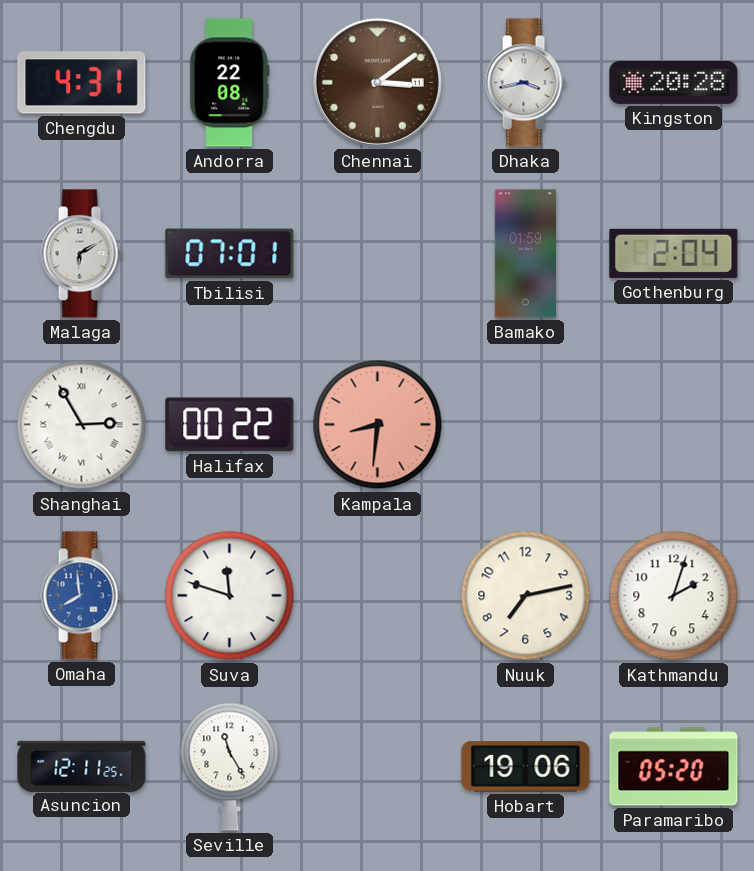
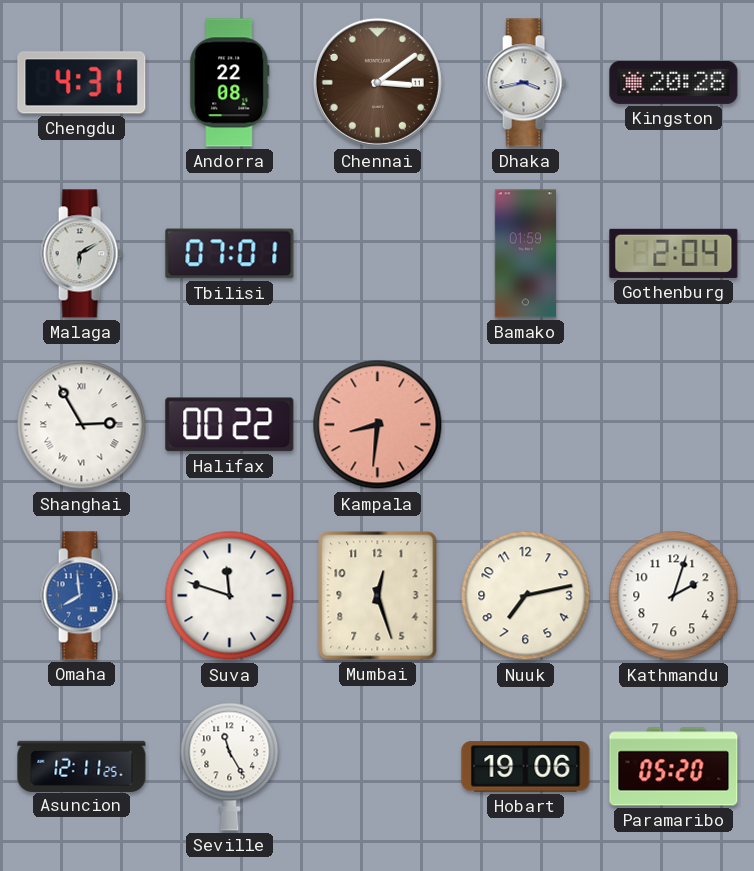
Mumbai: none -> 12:27
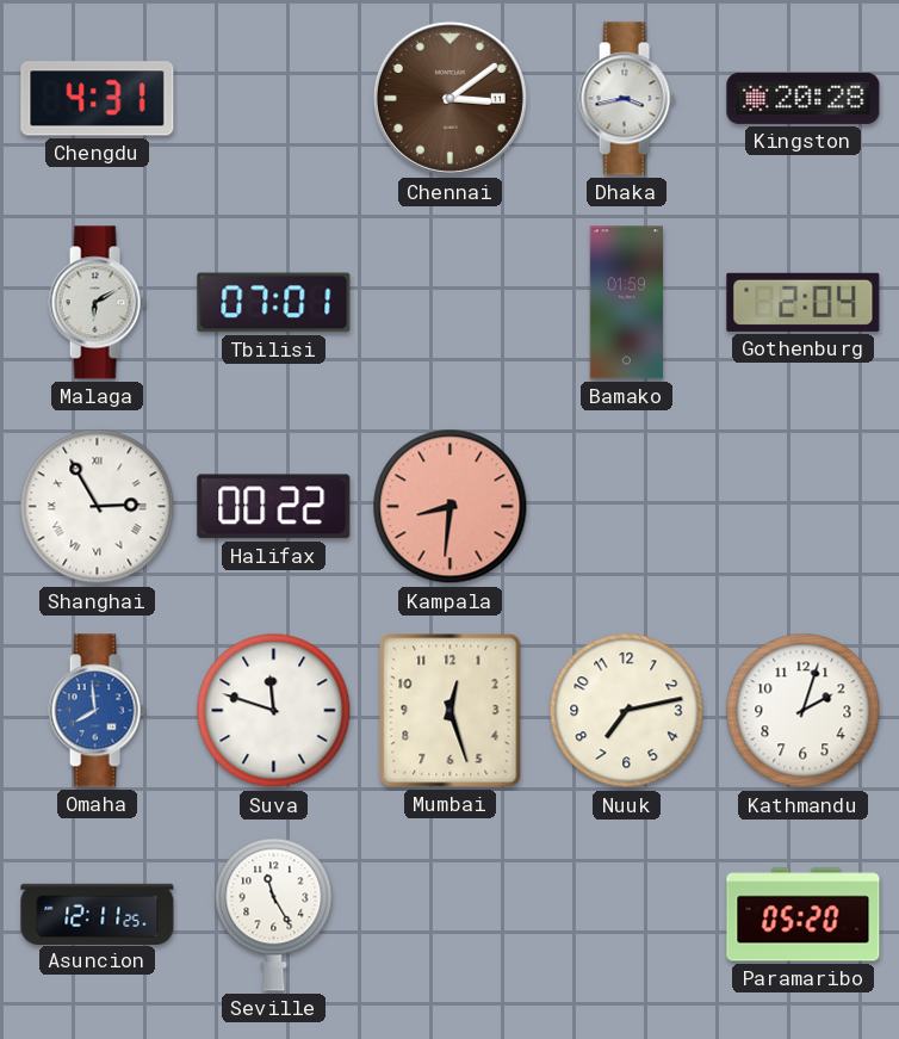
Andorra: 22:08 -> none
Hobart: 19:06 -> none
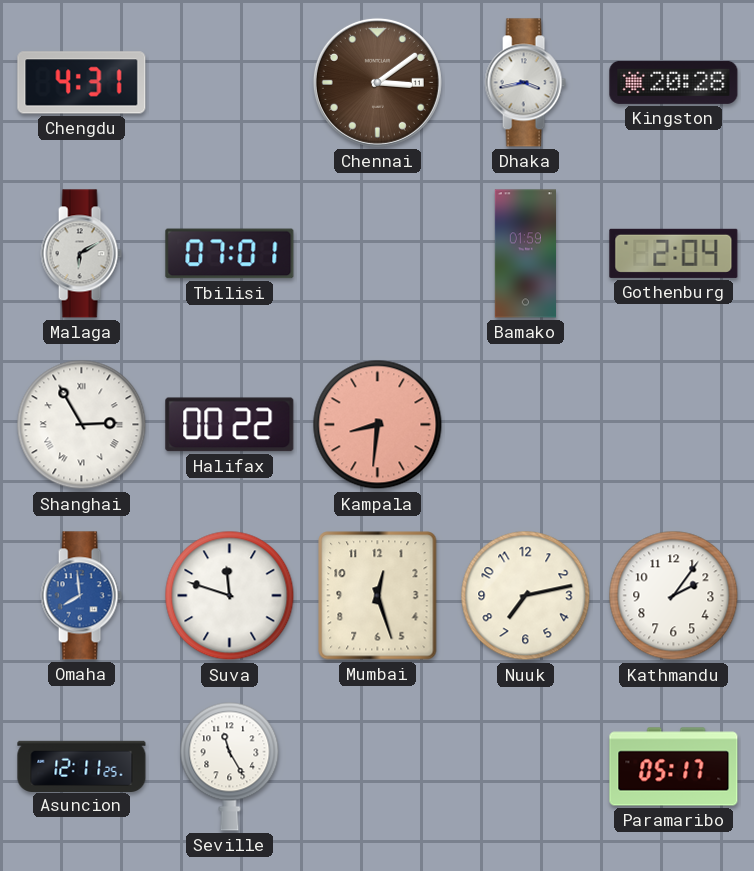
Kathmandu: 2:03 -> 2:06
Paramaribo: 05:20 -> 05:17
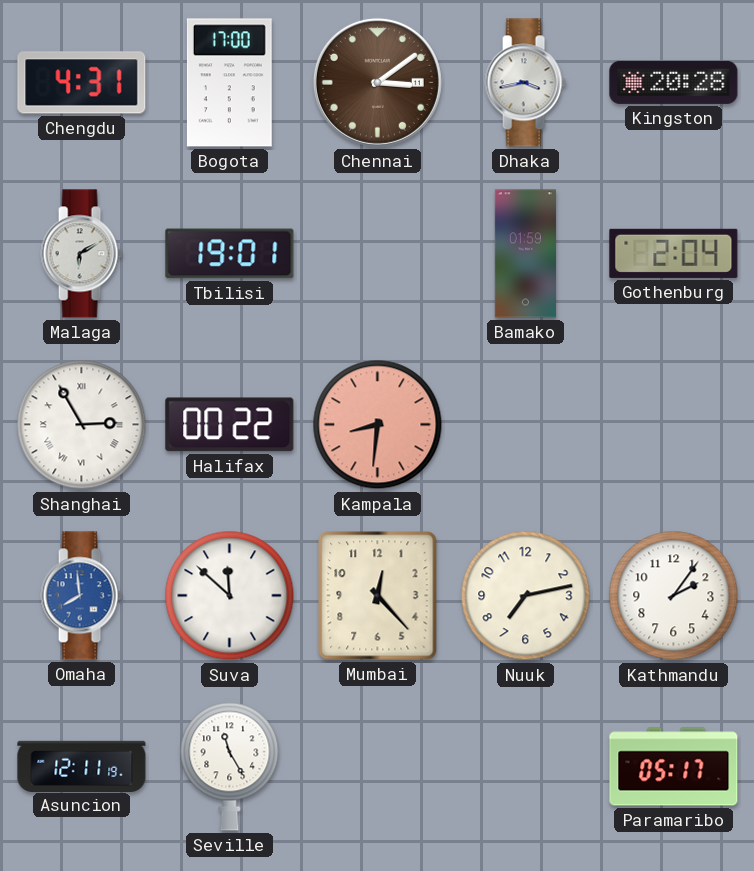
Bogota: none -> 17:00
Tbilisi: 07:01 -> 19:01
Suva: 11:48 -> 11:52
Mumbai: 12:27 -> 12:23
Asuncion: 12:11:25 -> 12:11:19
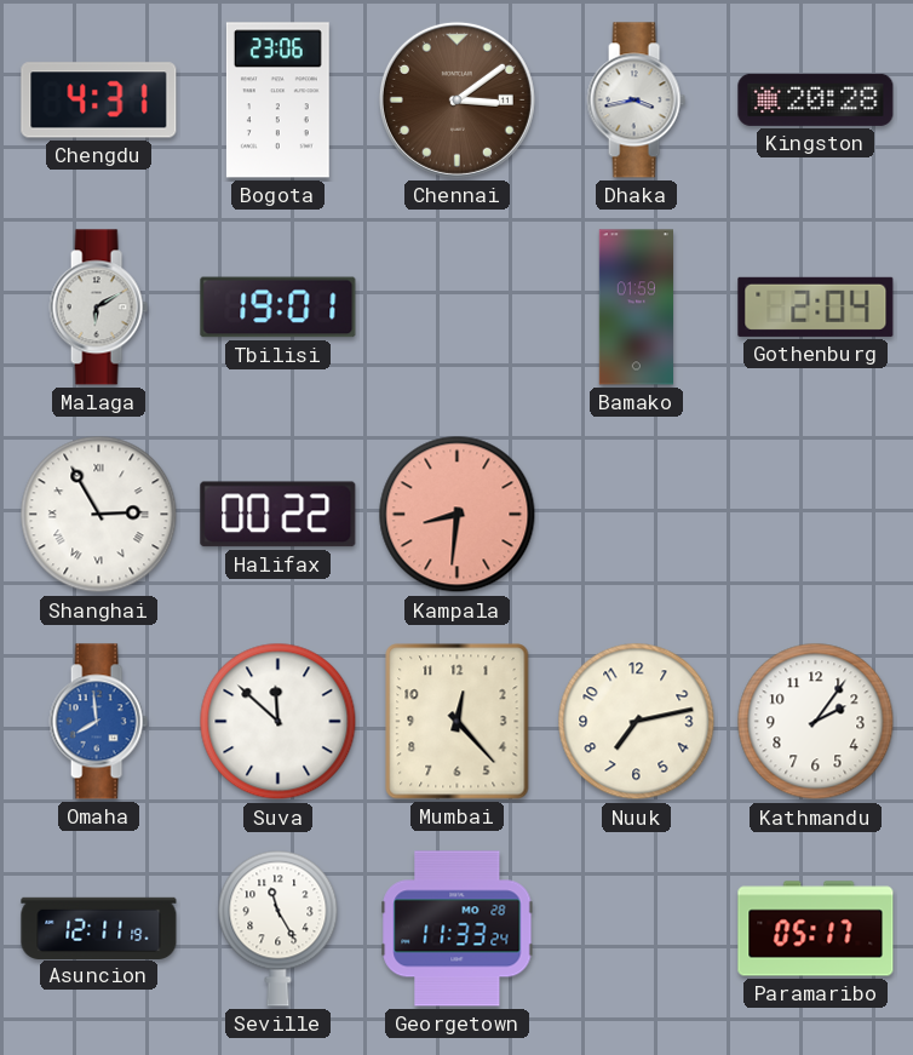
Bogota: 17:00 -> 23:06
Georgetown: none -> 11:33
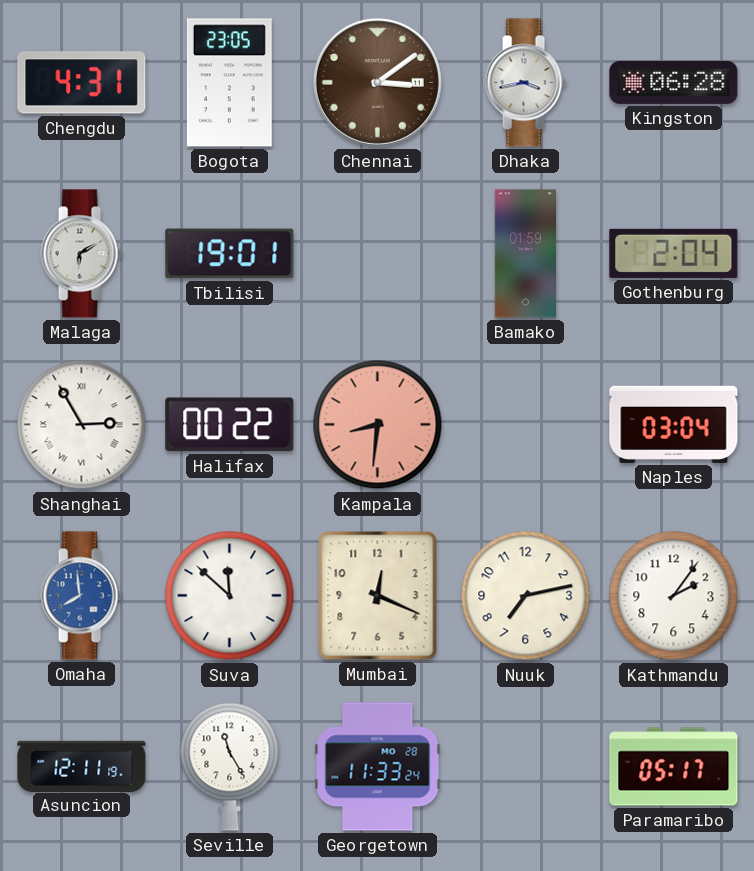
Bogota: 23:06 -> 23:05
Kingston: 20:28 -> 06:28
Naples: none -> 03:04
Mumbai: 12:23 -> 12:19
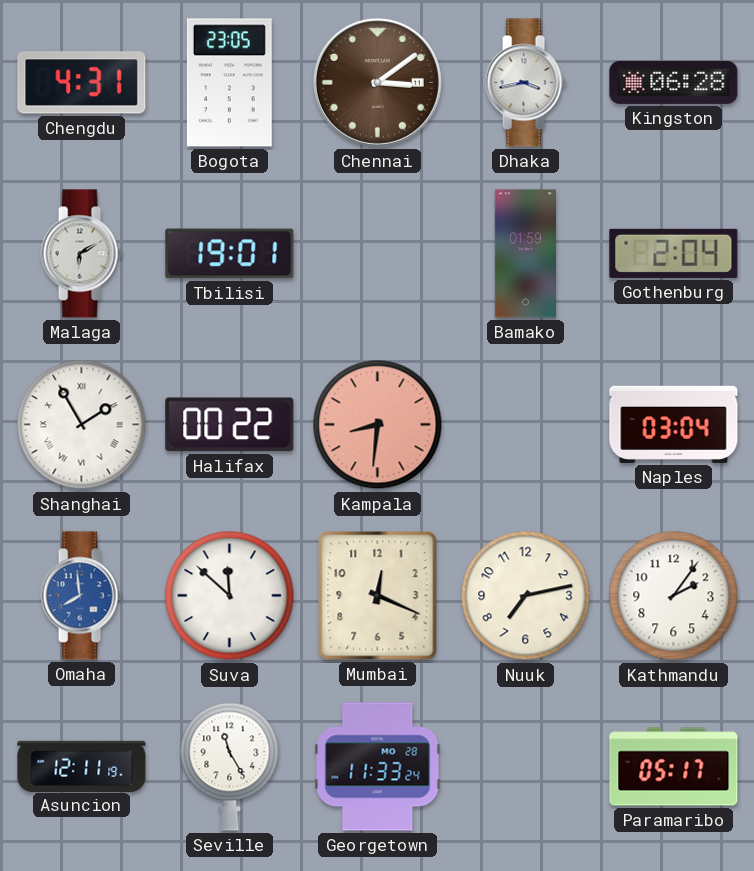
Shanghai: 2:55 -> 1:55
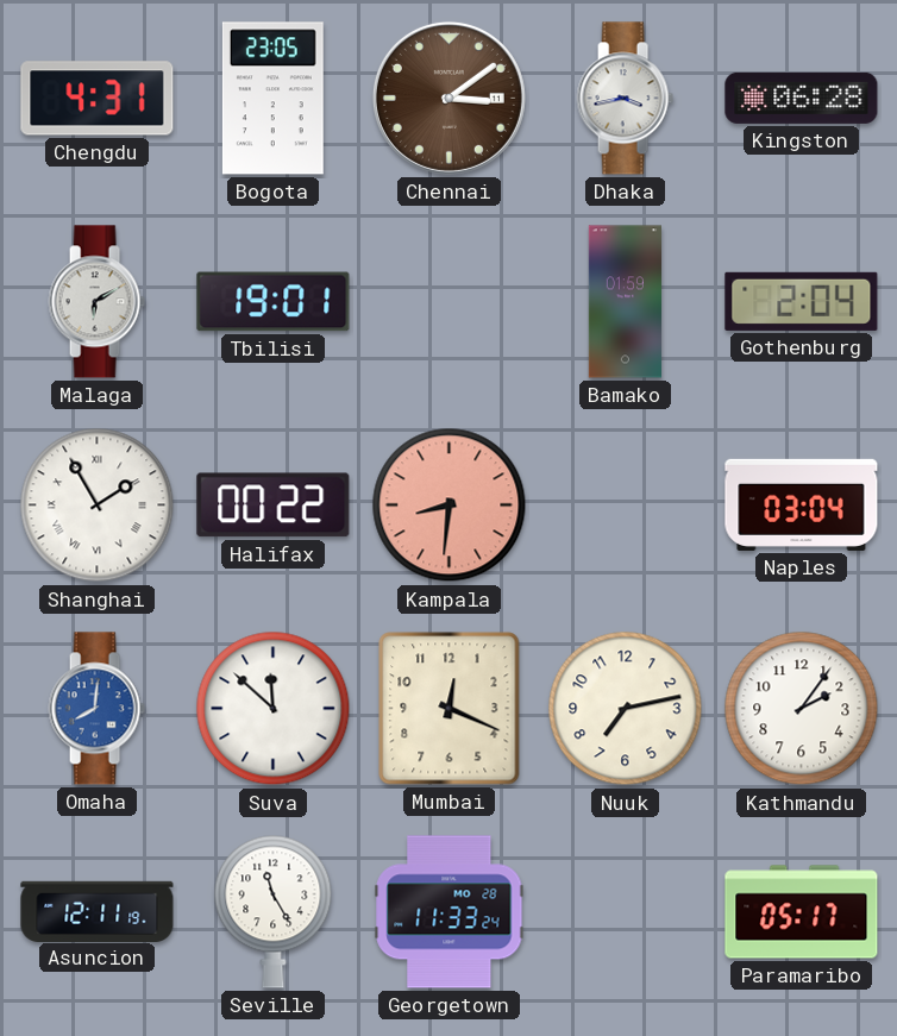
Omaha: 7:59 -> 8:01
